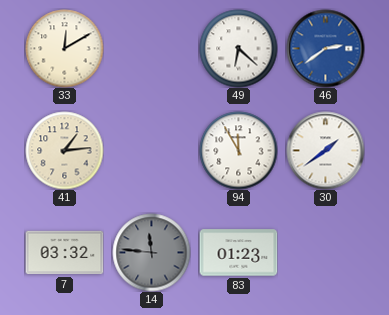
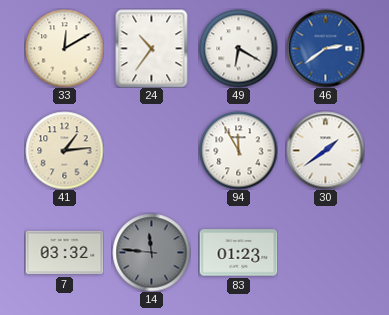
24: none -> 10:36
49: 6:22 -> 6:20
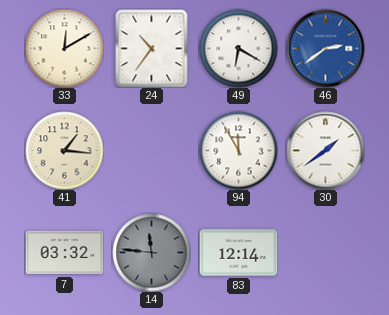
41: 1:14 -> 1:16
83: 01:23 -> 12:14
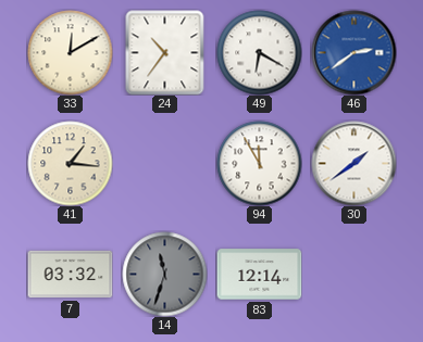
14: 11:46 -> 11:33
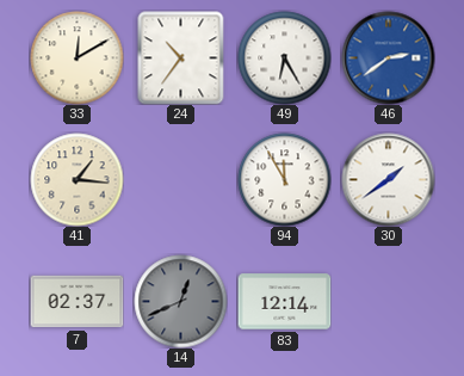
49: 6:20 -> 6:25
7: 03:32 -> 02:37
14: 11:33 -> 12:41
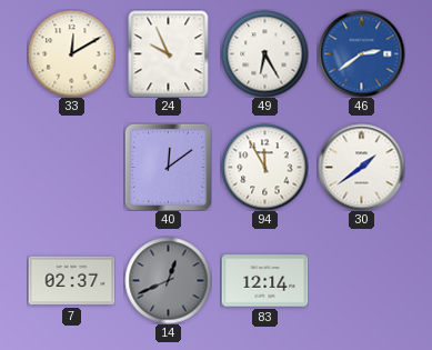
24: 10:36 -> 9:56
41: 1:16 -> none
40: none -> 12:09
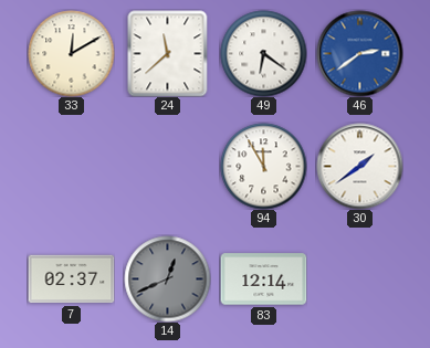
24: 9:56 -> 11:38
49: 6:25 -> 6:21
40: 12:09 -> none
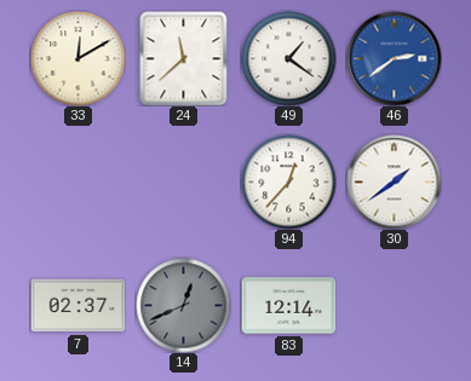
49: 6:21 -> 1:21
94: 11:55 -> 12:37
